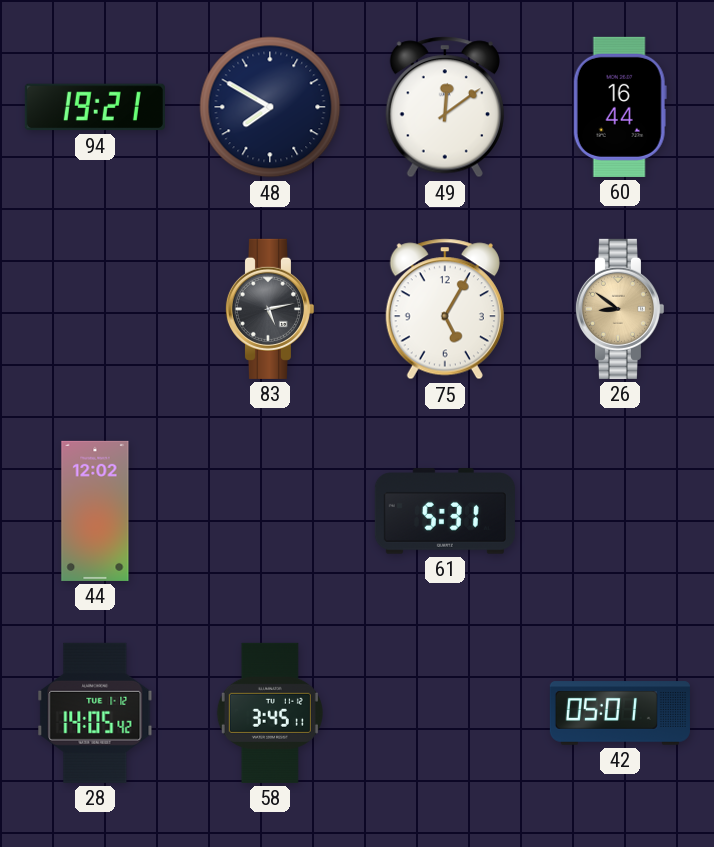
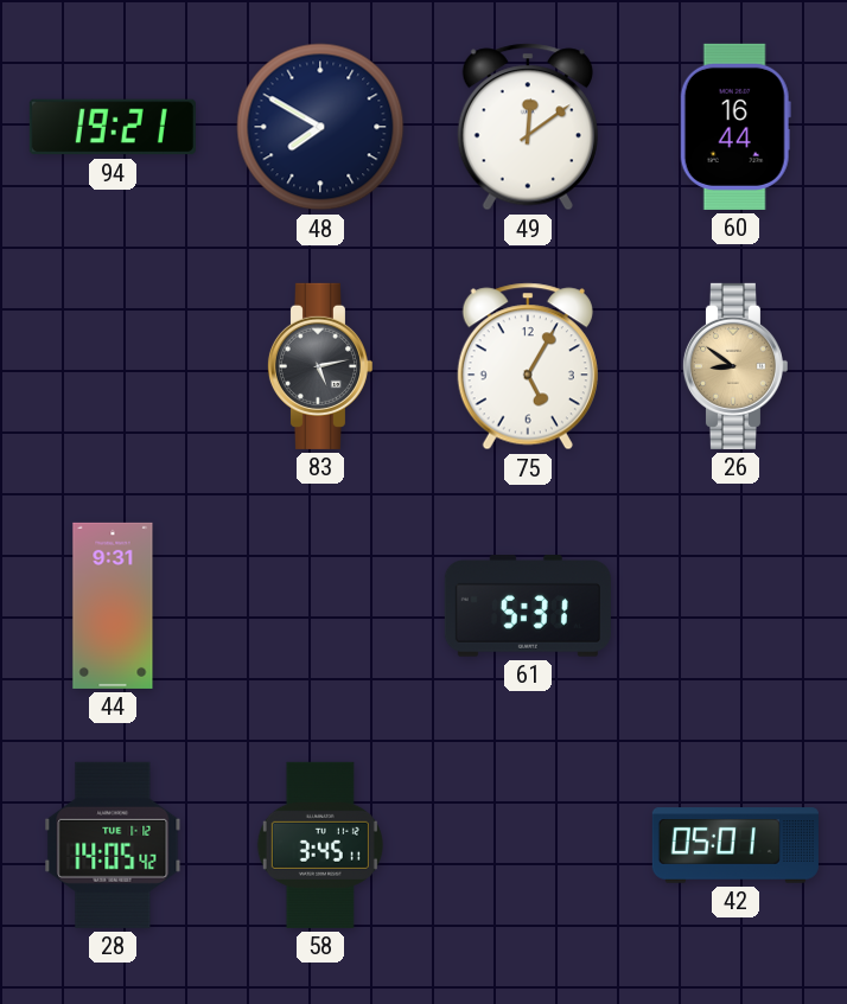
44: 12:02 -> 9:31
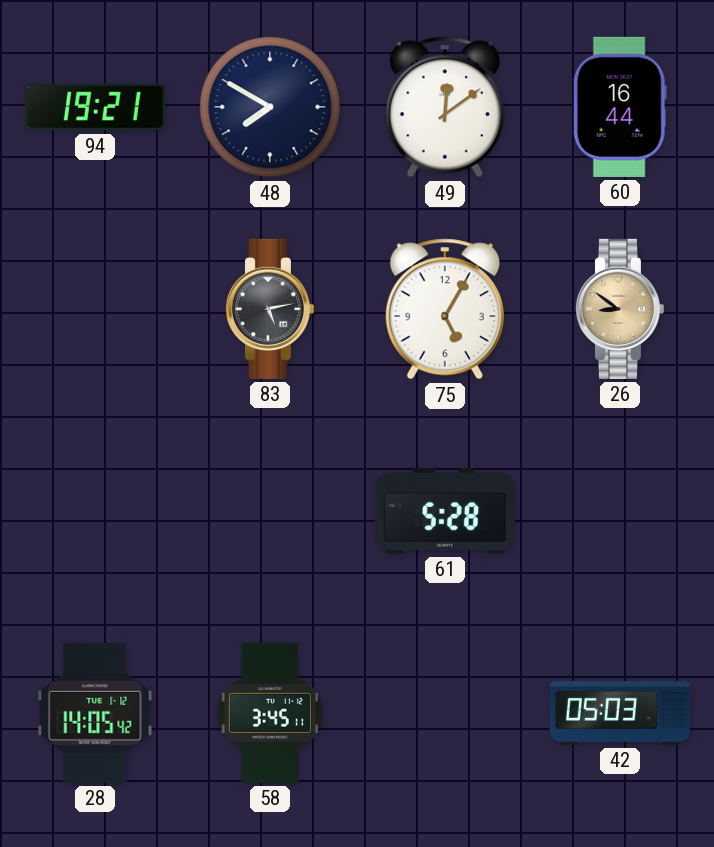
44: 9:31 -> none
61: 5:31 -> 5:28
42: 05:01 -> 05:03
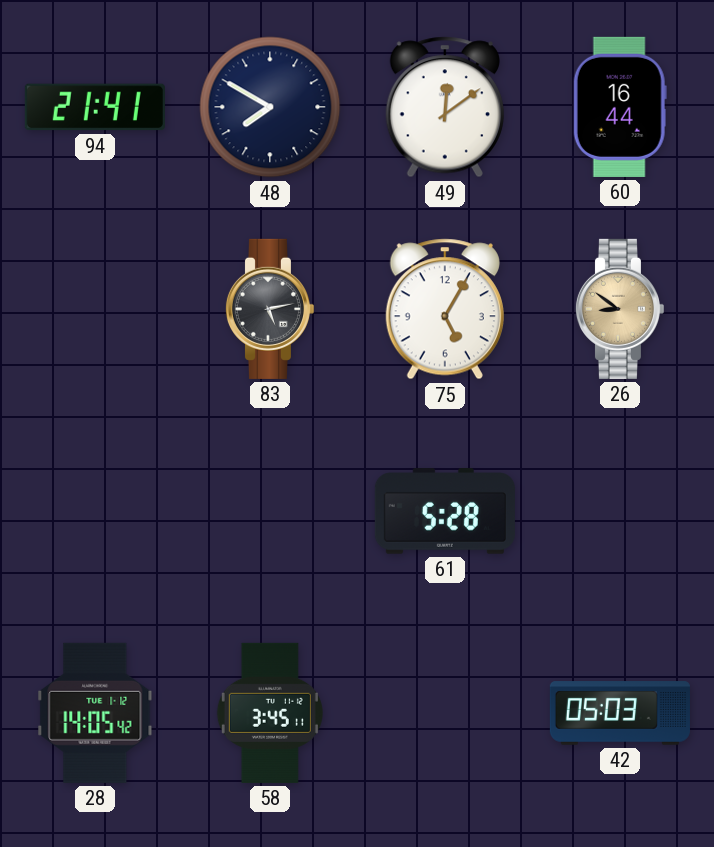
94: 19:21 -> 21:41
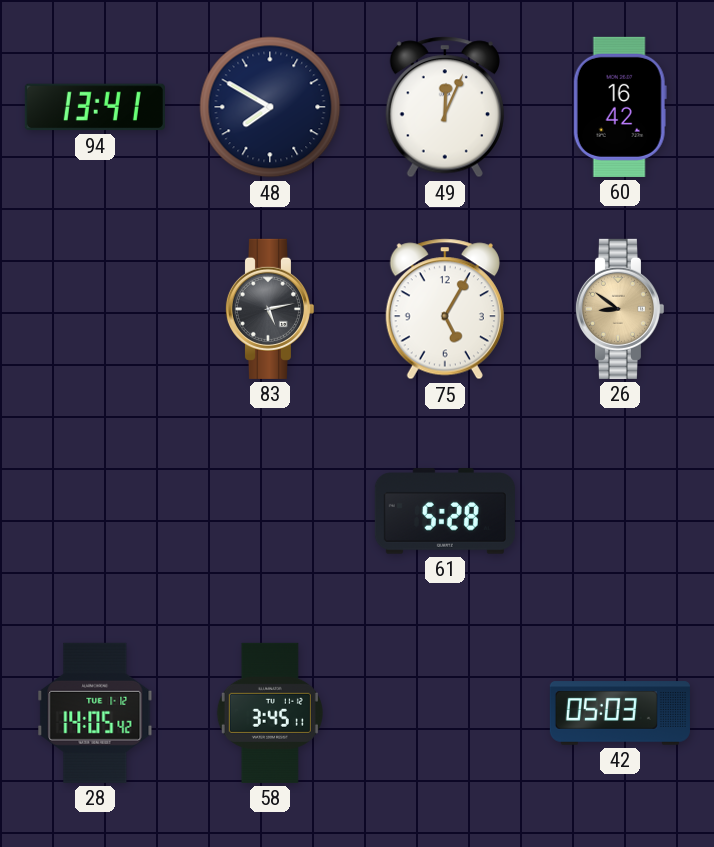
94: 21:41 -> 13:41
49: 12:09 -> 12:04
60: 16:44 -> 16:42
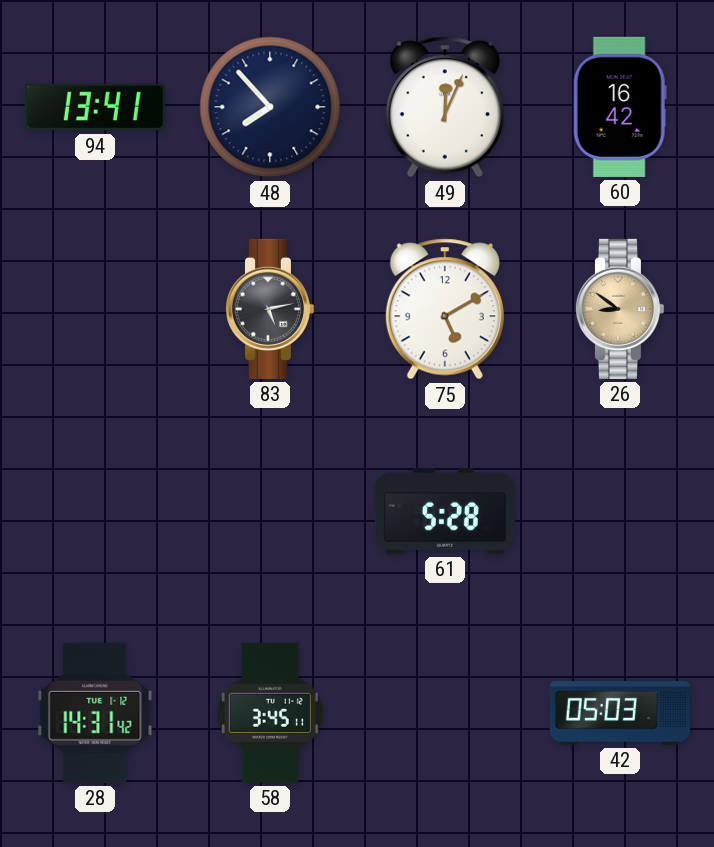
48: 7:50 -> 7:53
75: 5:05 -> 5:10
28: 14:05 -> 14:31
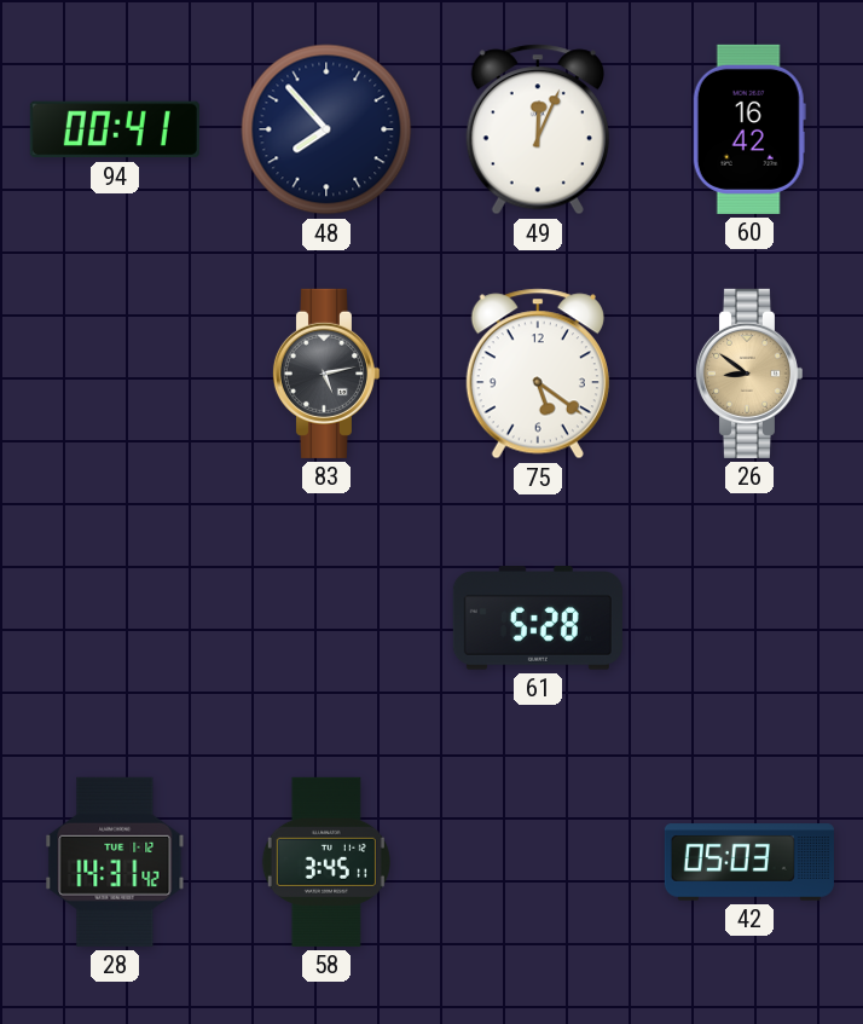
94: 13:41 -> 00:41
75: 5:10 -> 5:21
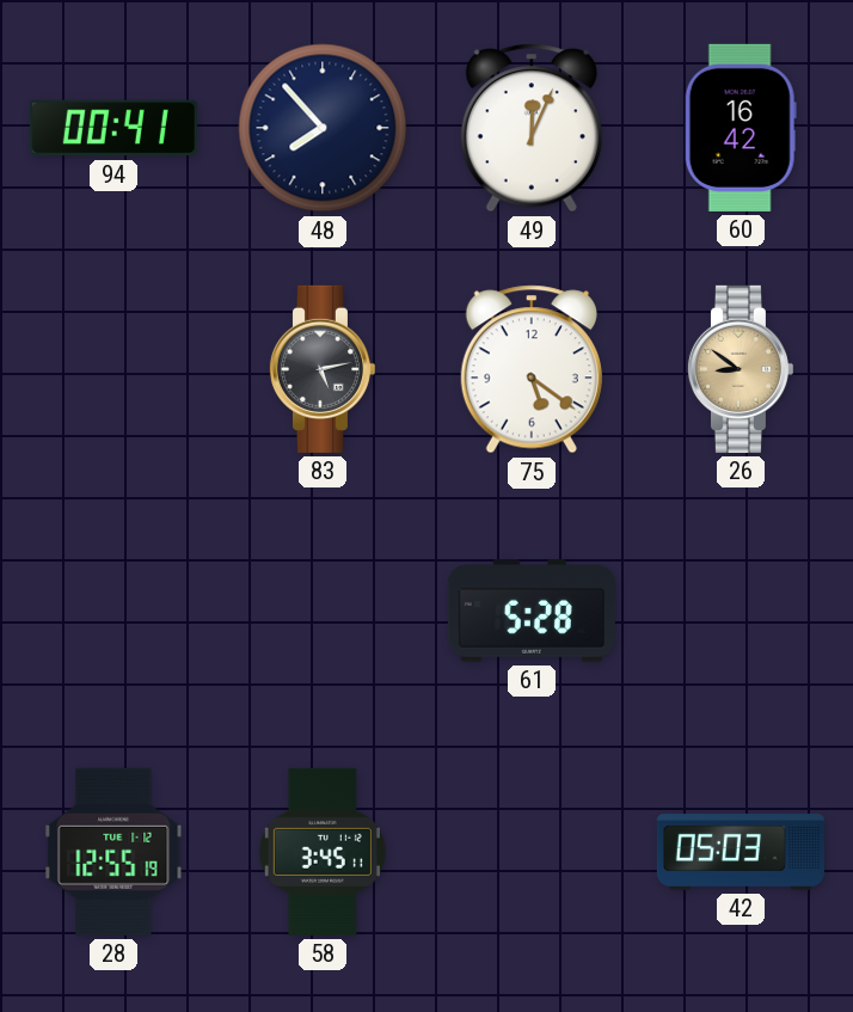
28: 14:31 -> 12:55
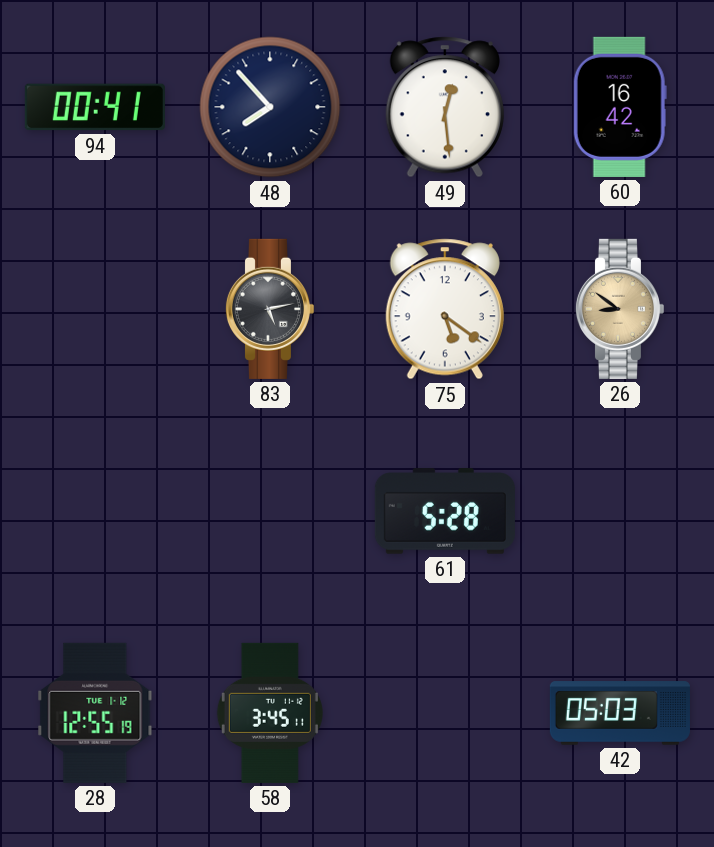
49: 12:04 -> 12:29
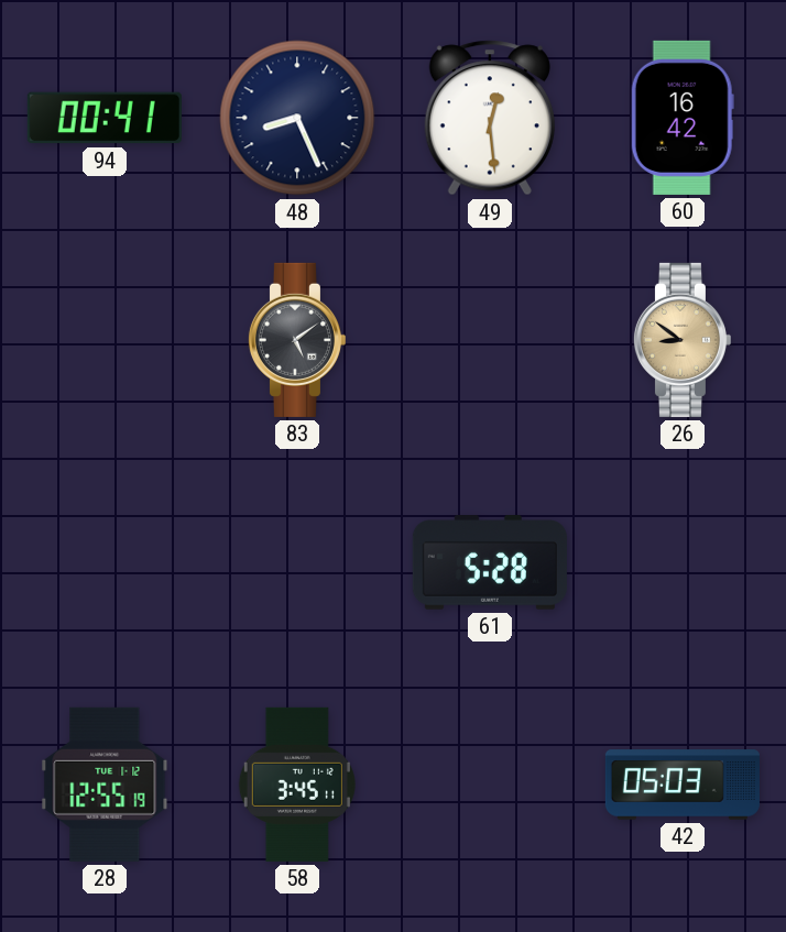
48: 7:53 -> 8:26
83: 5:13 -> 5:09
75: 5:21 -> none
